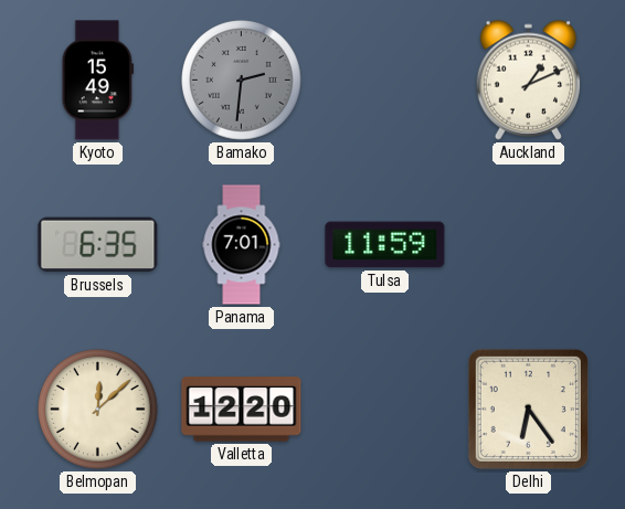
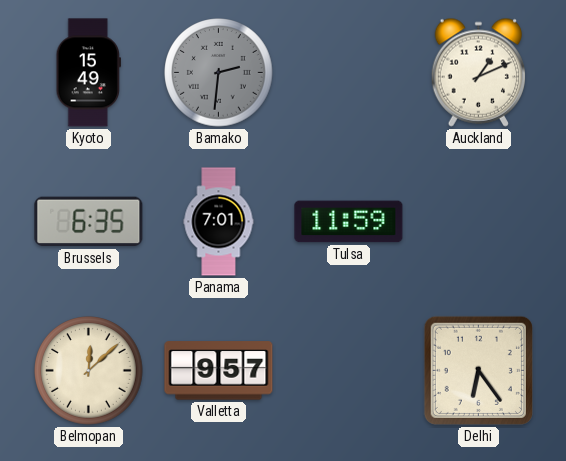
Valletta: 12:20 -> 9:57
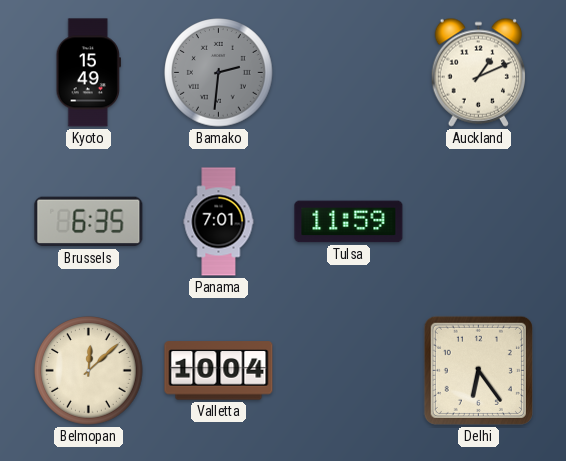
Valletta: 9:57 -> 10:04
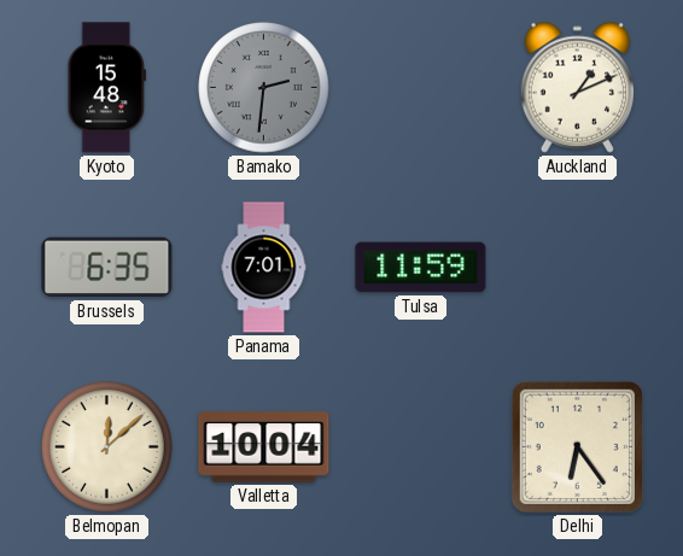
Kyoto: 15:49 -> 15:48
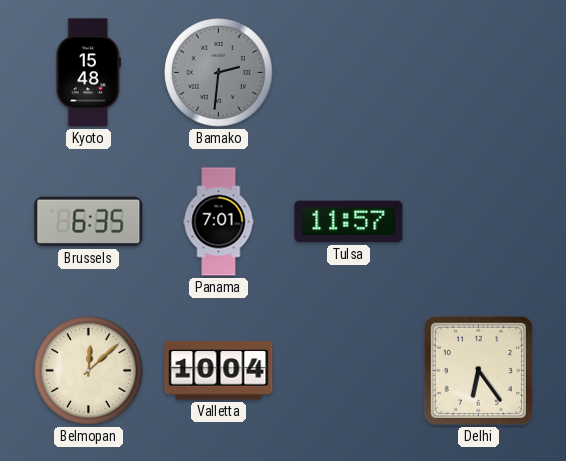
Auckland: 1:11 -> none
Tulsa: 11:59 -> 11:57
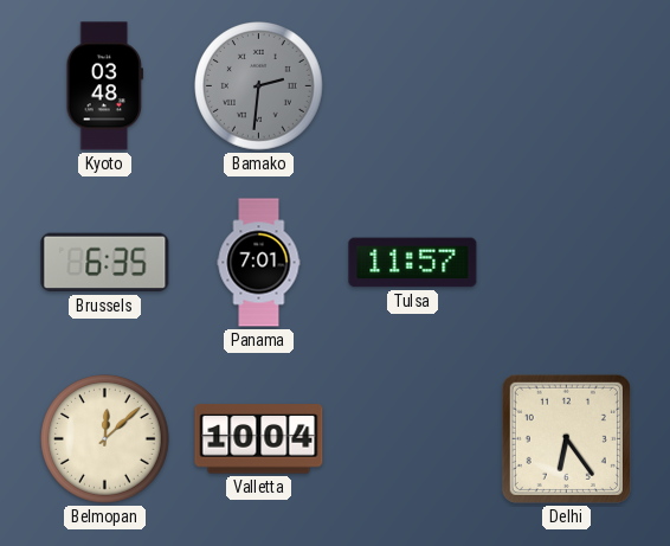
Kyoto: 15:48 -> 03:48
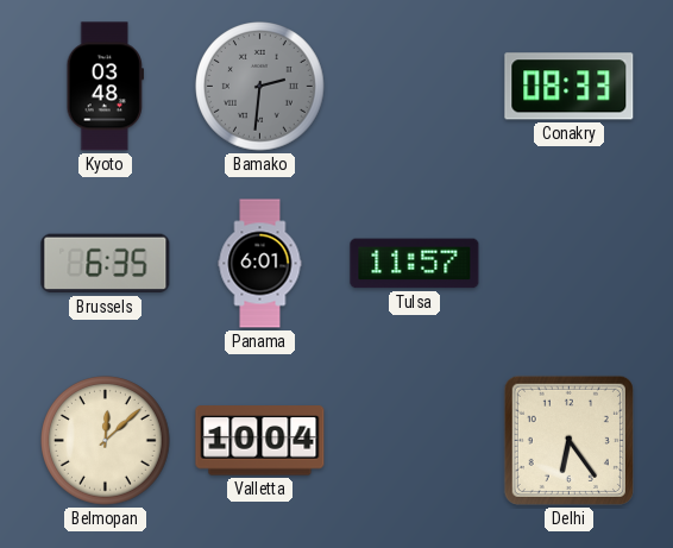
Conakry: none -> 08:33
Panama: 7:01 -> 6:01
